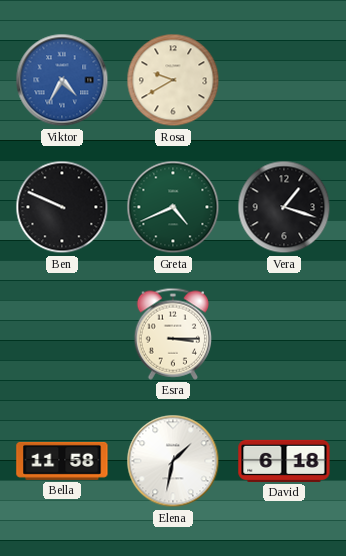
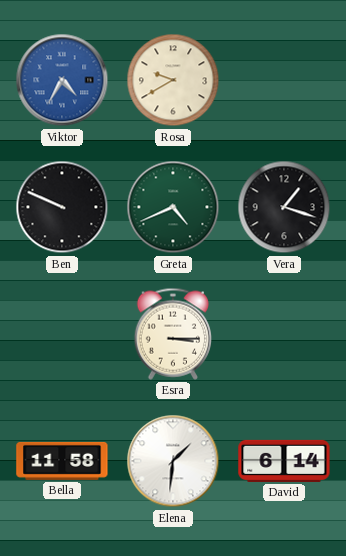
Elena: 1:32 -> 1:31
David: 6:18 -> 6:14
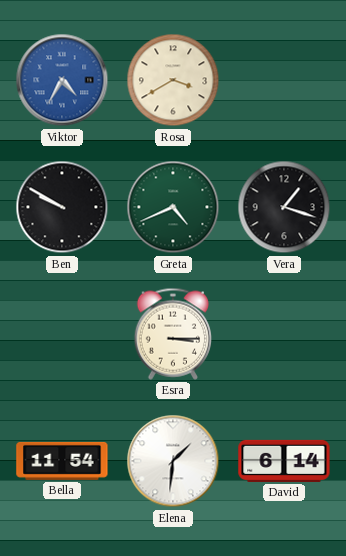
Rosa: 9:40 -> 3:40
Ben: 9:49 -> 9:50
Bella: 11:58 -> 11:54
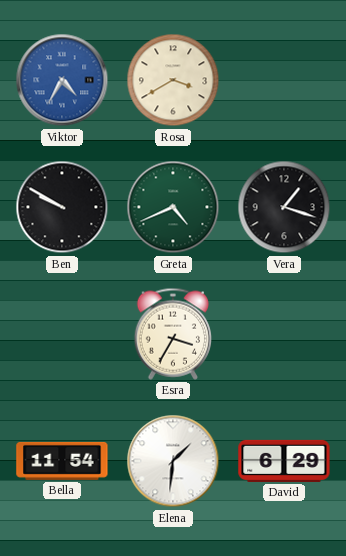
Esra: 3:15 -> 3:35
David: 6:14 -> 6:29
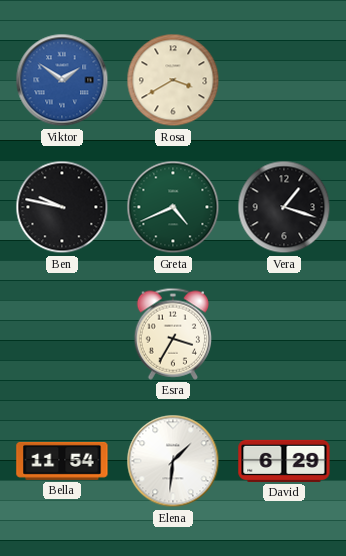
Viktor: 4:35 -> 1:51
Ben: 9:50 -> 9:47
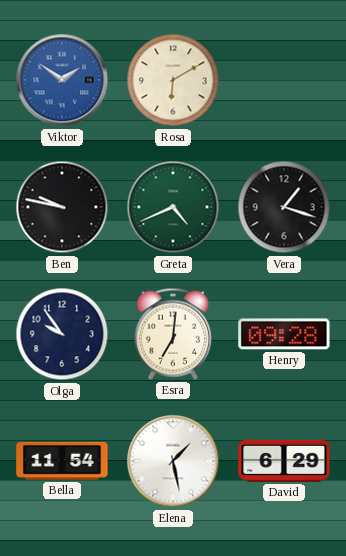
Rosa: 3:40 -> 6:10
Olga: none -> 9:54
Esra: 3:35 -> 7:01
Henry: none -> 09:28
Elena: 1:31 -> 1:28
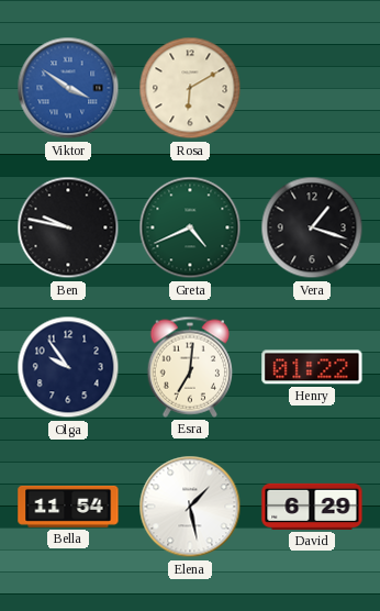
Viktor: 1:51 -> 3:51
Henry: 09:28 -> 01:22
